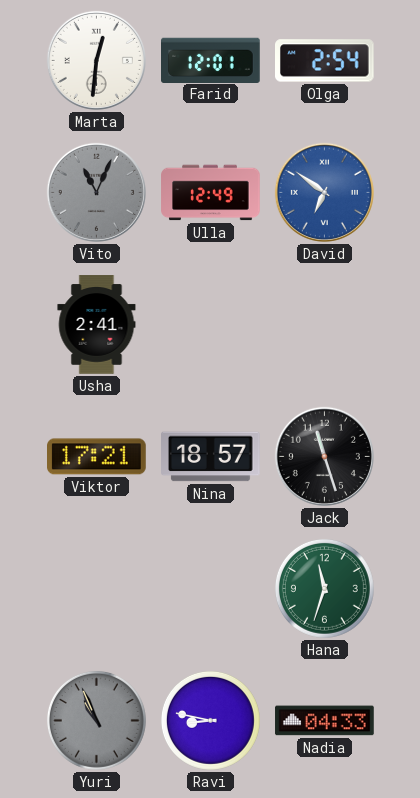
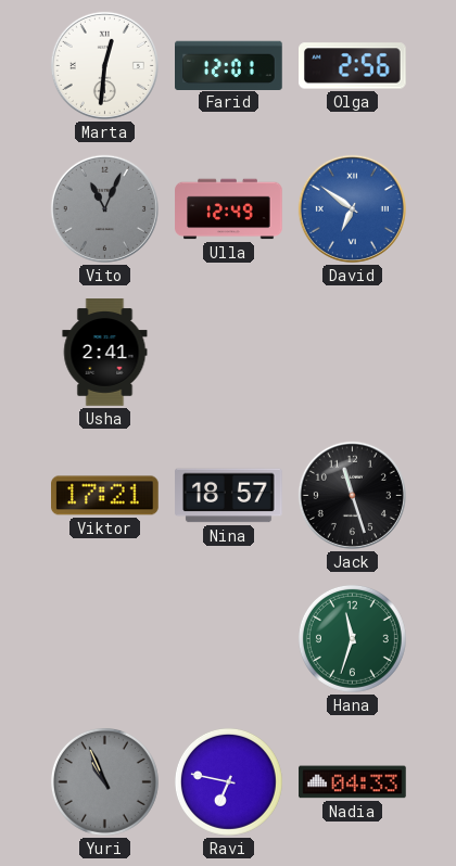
Olga: 2:54 -> 2:56
Ravi: 8:47 -> 6:47
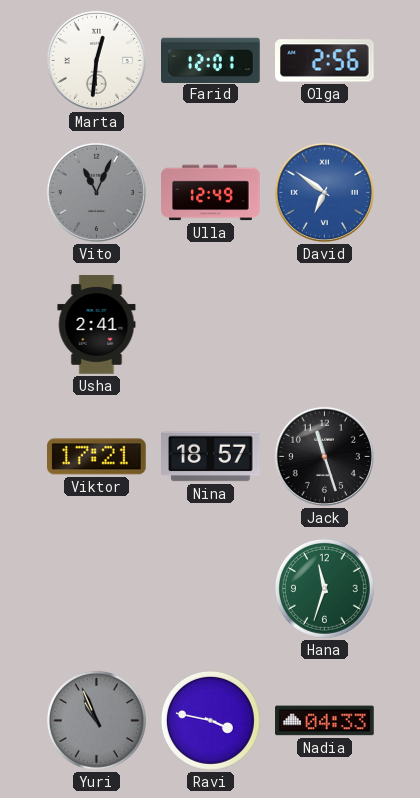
Ravi: 6:47 -> 3:47
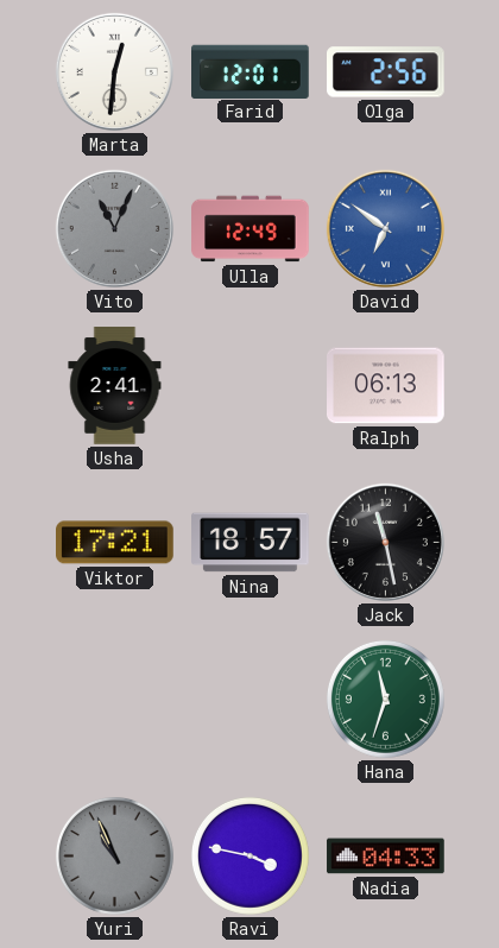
Ralph: none -> 06:13
Jack: 11:27 -> 11:28
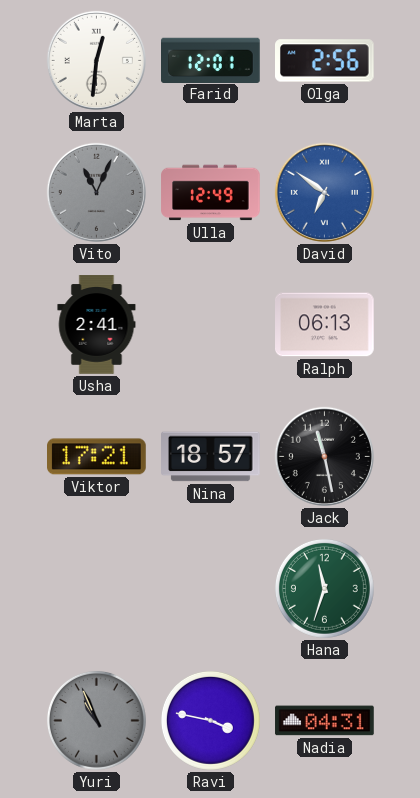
Nadia: 04:33 -> 04:31
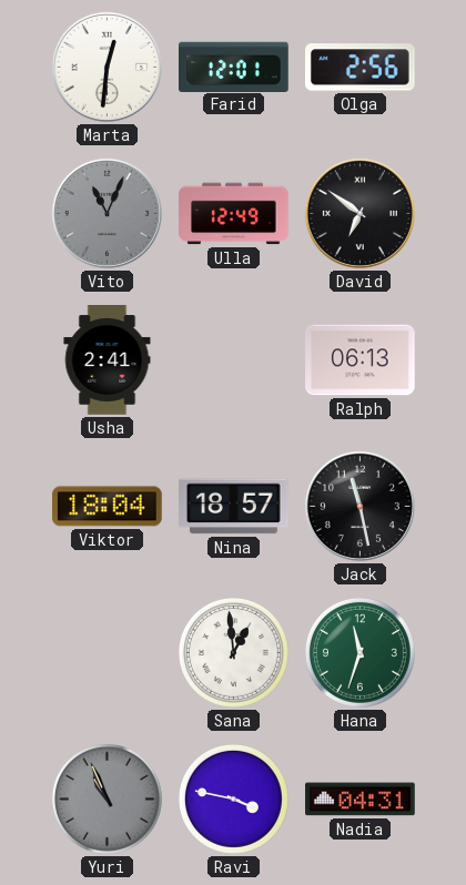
David dial: blue -> black
Viktor: 17:21 -> 18:04
Sana: none -> 12:59
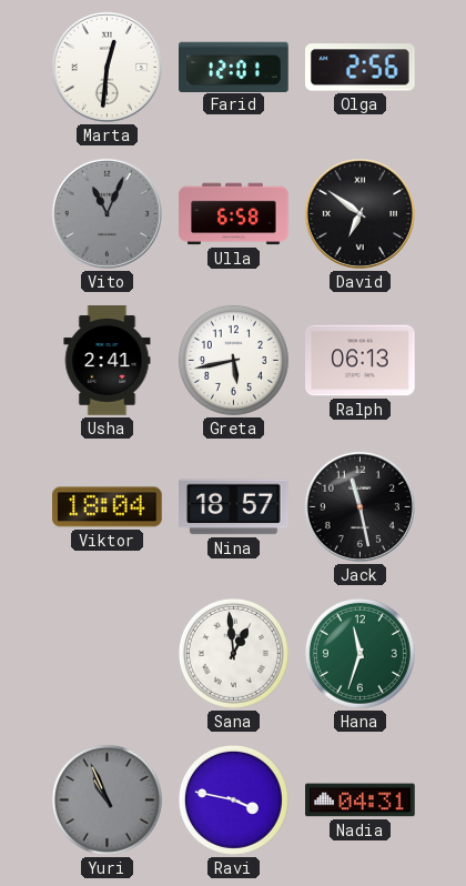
Ulla: 12:49 -> 6:58
Greta: none -> 5:43
